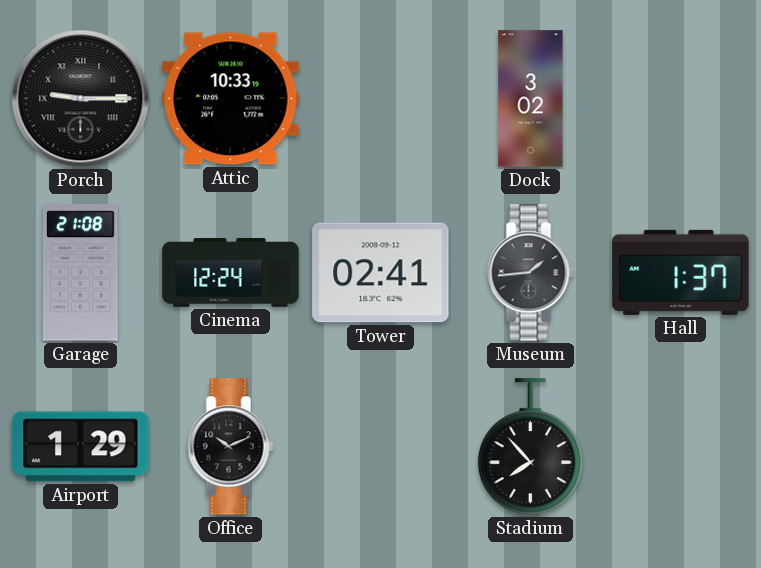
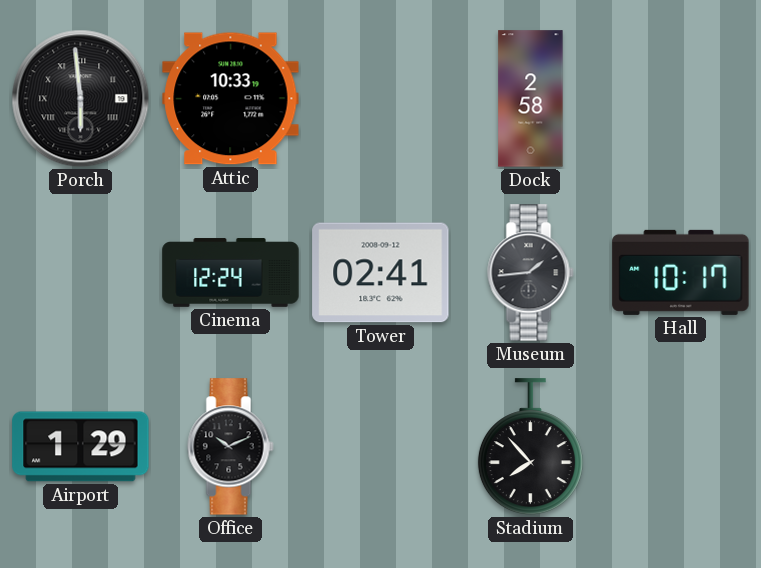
Porch: 9:15 -> 5:59
Dock: 3:02 -> 2:58
Garage: 21:08 -> none
Hall: 1:37 -> 10:17
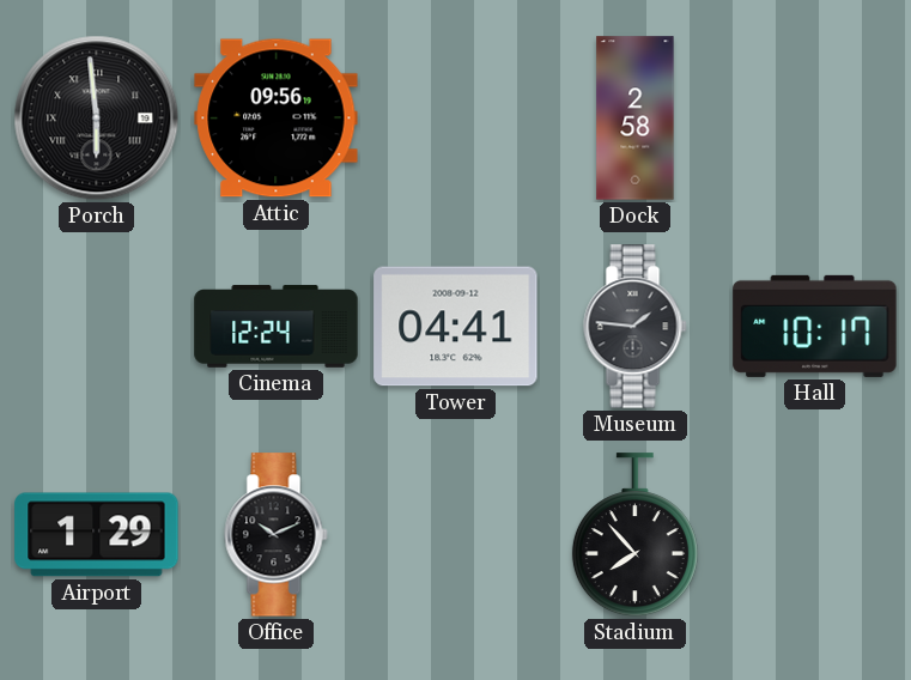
Attic: 10:33 -> 09:56
Tower: 02:41 -> 04:41
Museum: 1:44 -> 1:46
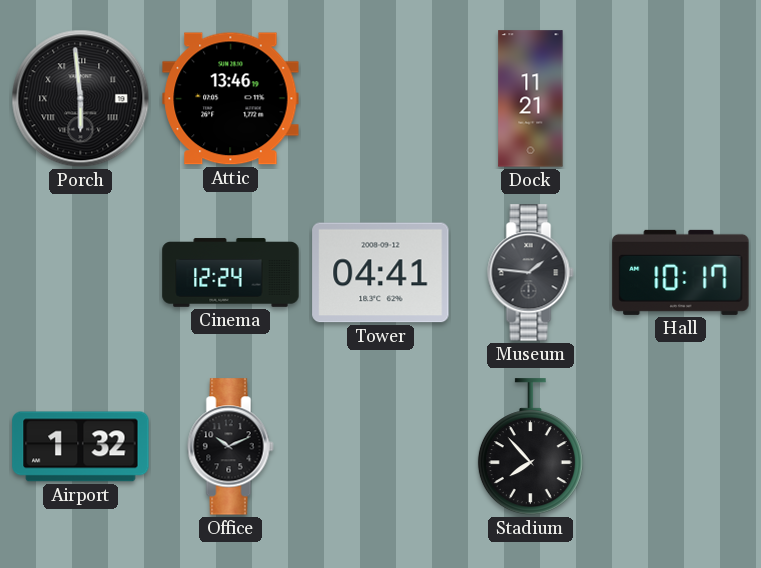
Attic: 09:56 -> 13:46
Dock: 2:58 -> 11:21
Airport: 1:29 -> 1:32
